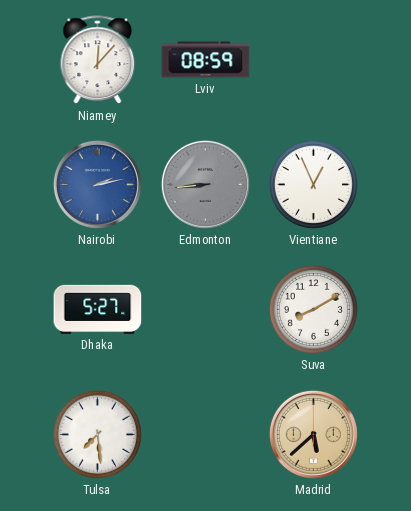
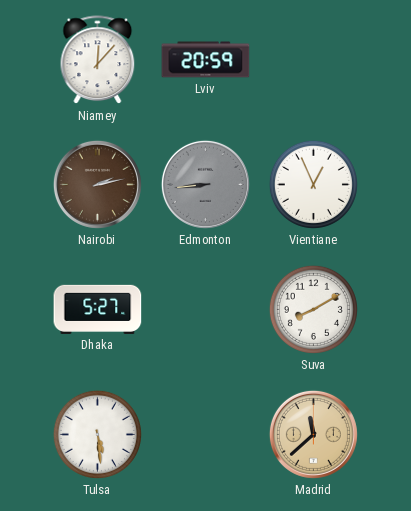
Lviv: 08:59 -> 20:59
Nairobi dial: blue -> brown
Tulsa: 7:29 -> 5:29
Madrid: 5:38 -> 11:38
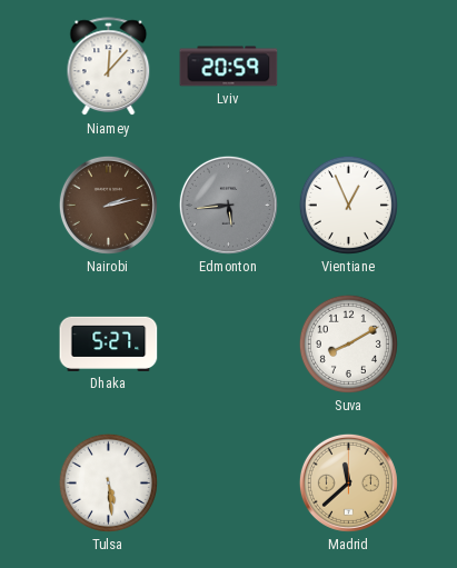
Edmonton: 8:44 -> 5:44
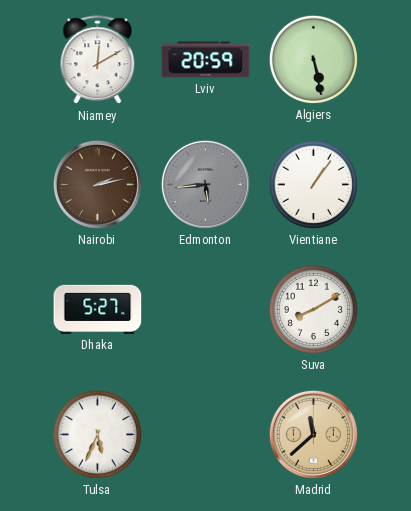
Niamey: 12:07 -> 12:10
Algiers: none -> 5:28
Vientiane: 12:56 -> 1:06
Tulsa: 5:29 -> 5:34
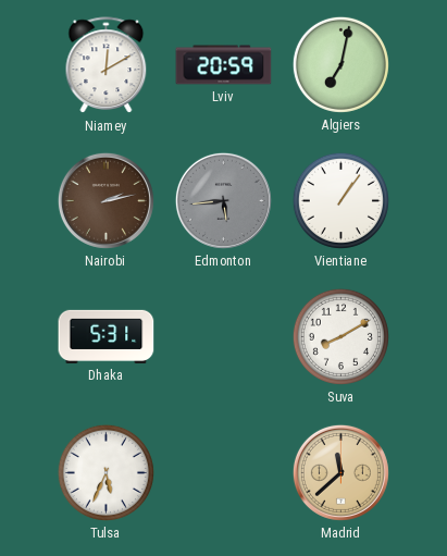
Algiers: 5:28 -> 7:02
Dhaka: 5:27 -> 5:31
